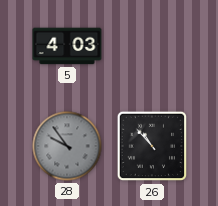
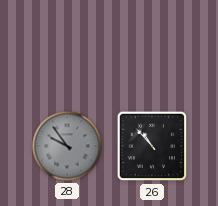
5: 4:03 -> none
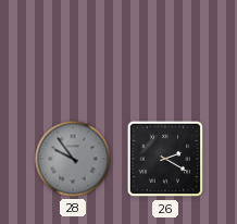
26: 10:53 -> 2:20
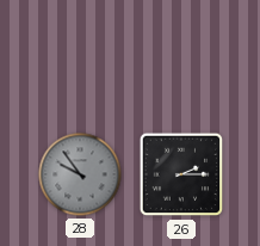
26: 2:20 -> 2:15
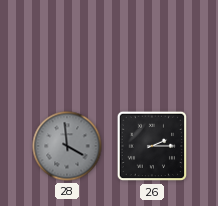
28: 9:54 -> 3:59
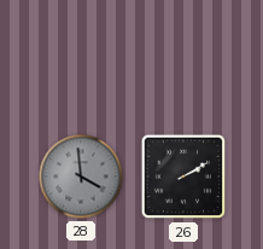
26: 2:15 -> 2:10
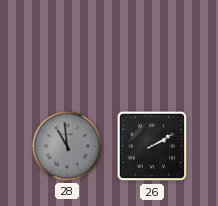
28: 3:59 -> 10:59
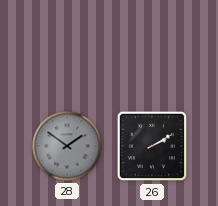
28: 10:59 -> 1:51
